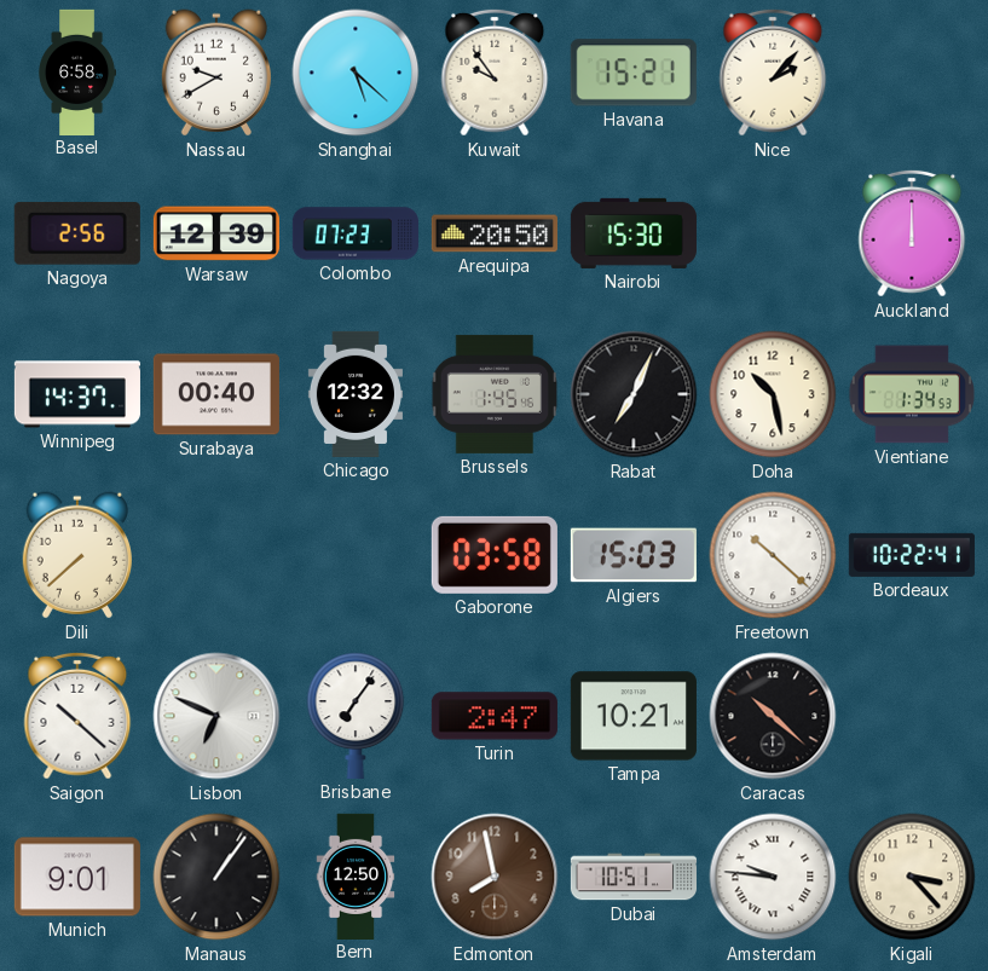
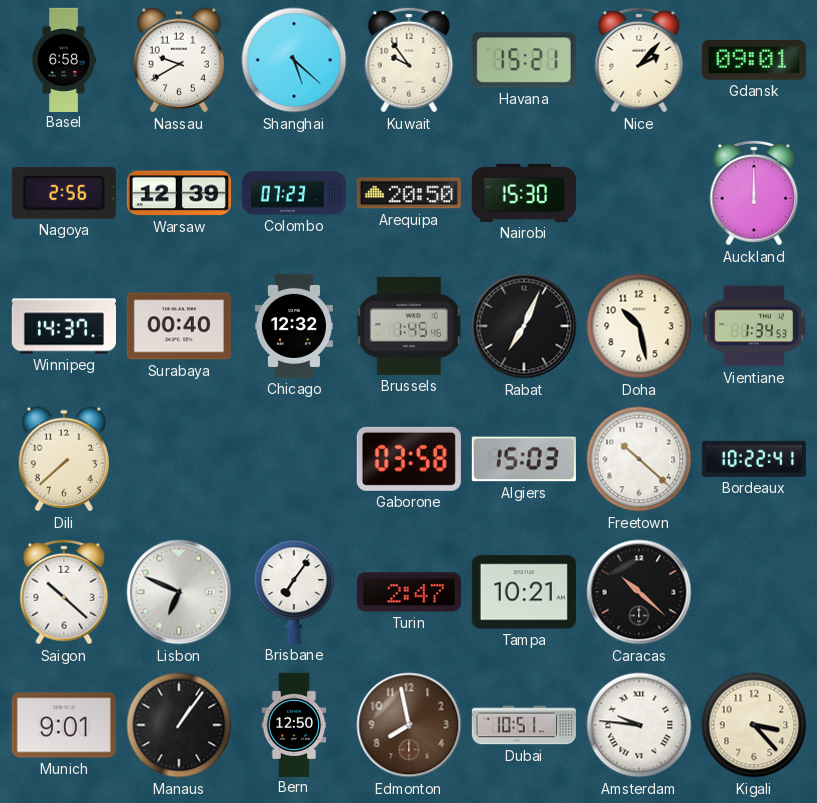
Gdansk: none -> 09:01
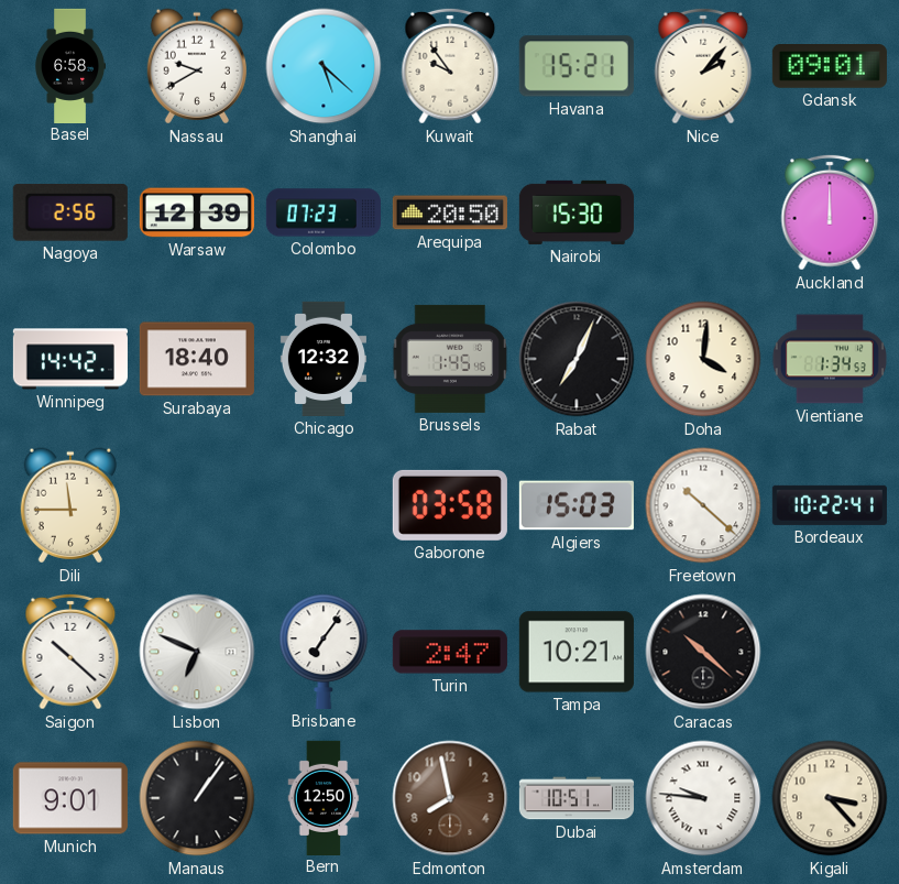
Winnipeg: 14:37 -> 14:42
Surabaya: 00:40 -> 18:40
Doha: 10:28 -> 4:01
Dili: 7:38 -> 11:45
